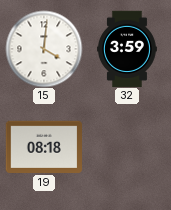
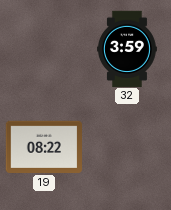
15: 4:01 -> none
19: 08:18 -> 08:22
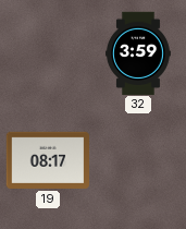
19: 08:22 -> 08:17
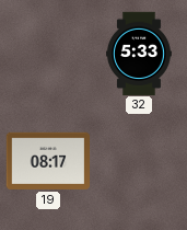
32: 3:59 -> 5:33
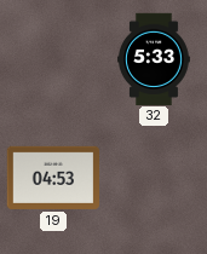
19: 08:17 -> 04:53
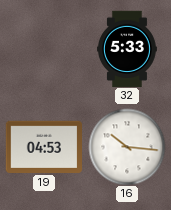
16: none -> 10:16
